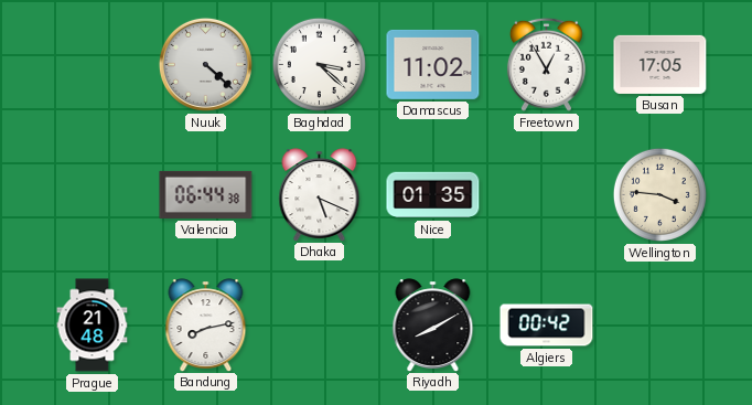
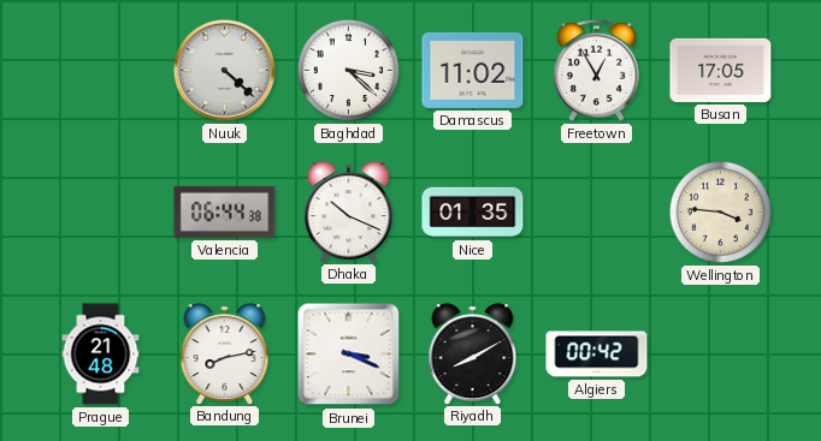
Dhaka: 5:19 -> 10:19
Brunei: none -> 3:19
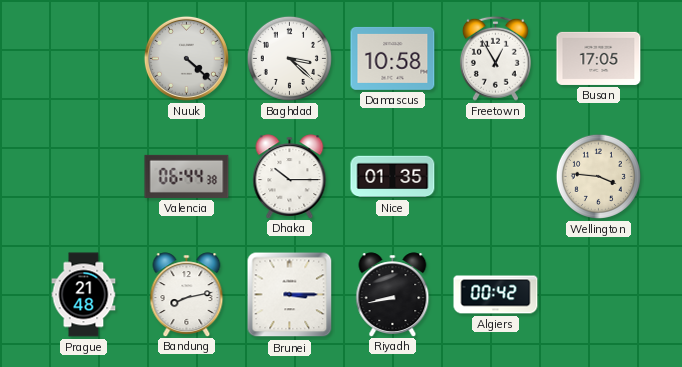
Damascus: 11:02 -> 10:58
Dhaka: 10:19 -> 10:15
Brunei: 3:19 -> 3:15
Riyadh: 8:10 -> 8:43
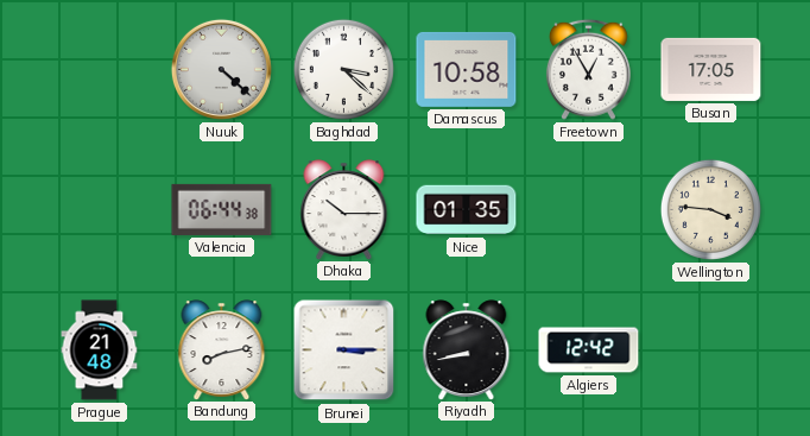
Algiers: 00:42 -> 12:42
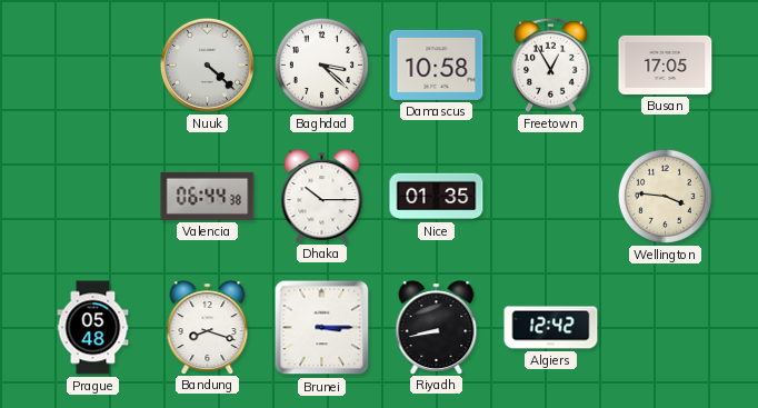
Prague: 21:48 -> 05:48
Bandung: 8:13 -> 8:18
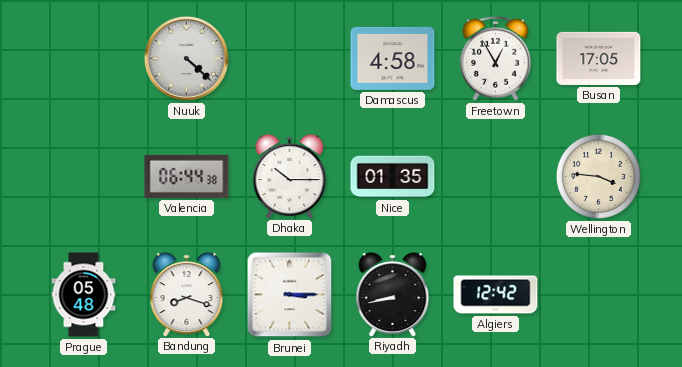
Baghdad: 3:22 -> none
Damascus: 10:58 -> 4:58
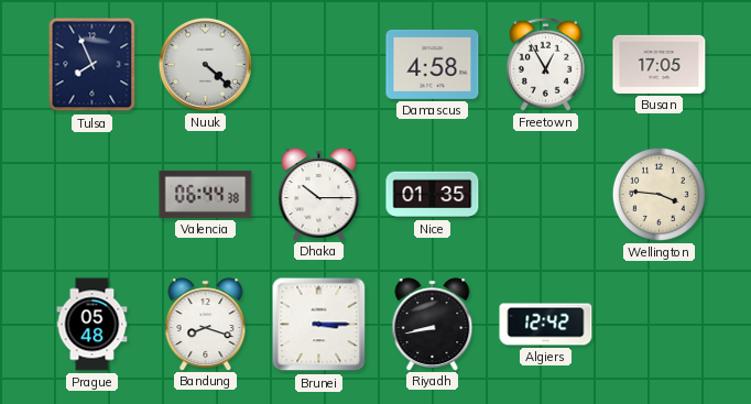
Tulsa: none -> 7:56
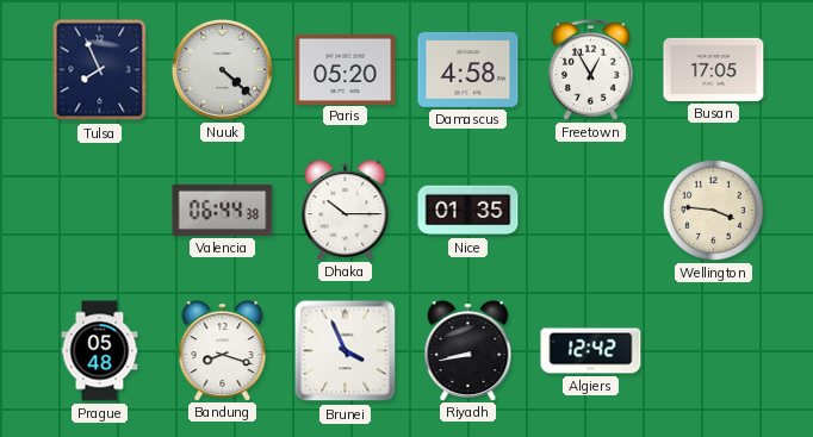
Paris: none -> 05:20
Brunei: 3:15 -> 3:56
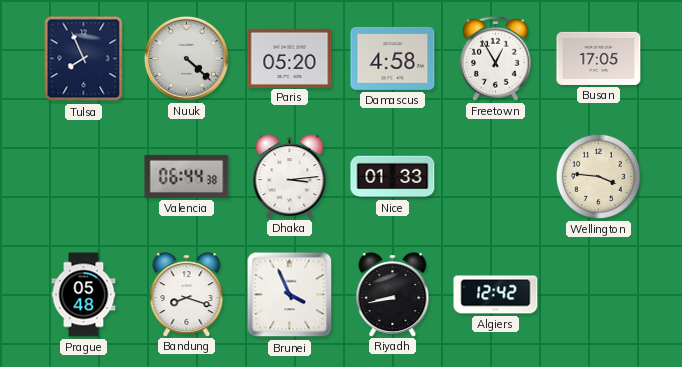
Dhaka: 10:15 -> 3:14
Nice: 01:35 -> 01:33
